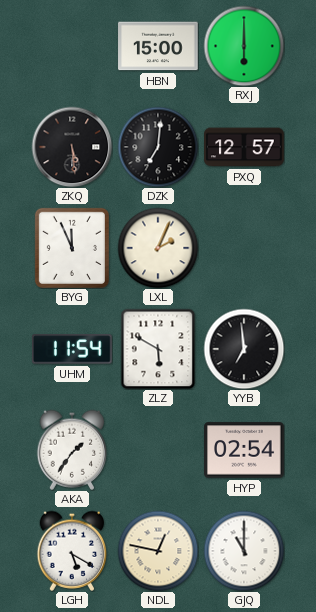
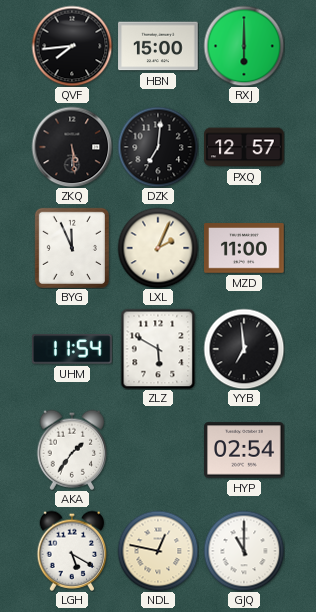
QVF: none -> 7:44
MZD: none -> 11:00
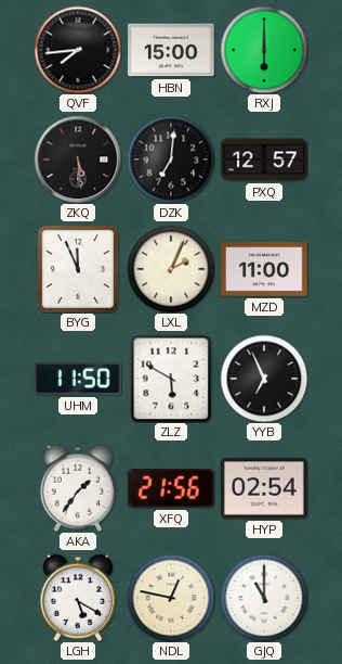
UHM: 11:54 -> 11:50
YYB: 6:59 -> 6:56
XFQ: none -> 21:56
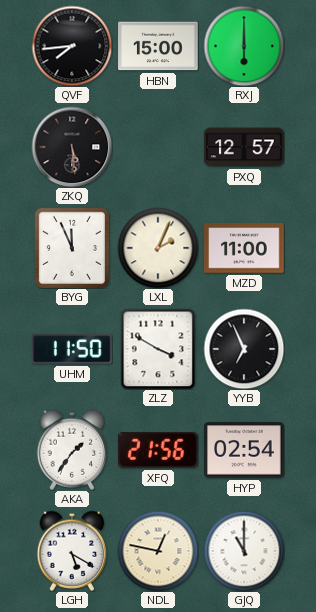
DZK: 7:01 -> none
ZLZ: 5:50 -> 3:50
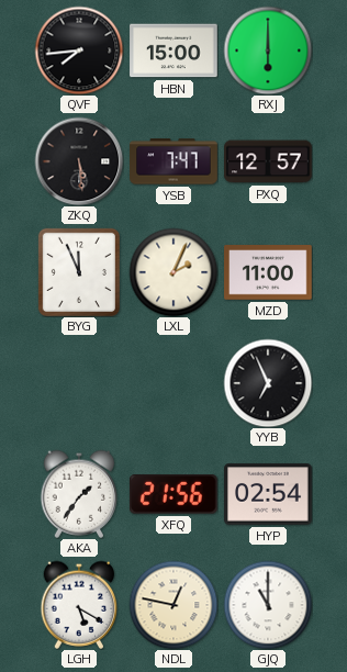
YSB: none -> 7:47
UHM: 11:50 -> none
ZLZ: 3:50 -> none
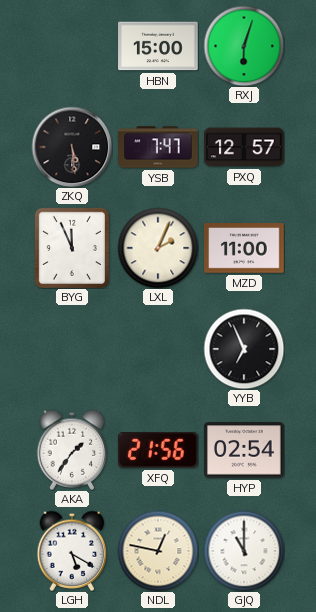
QVF: 7:44 -> none
RXJ: 6:00 -> 6:03
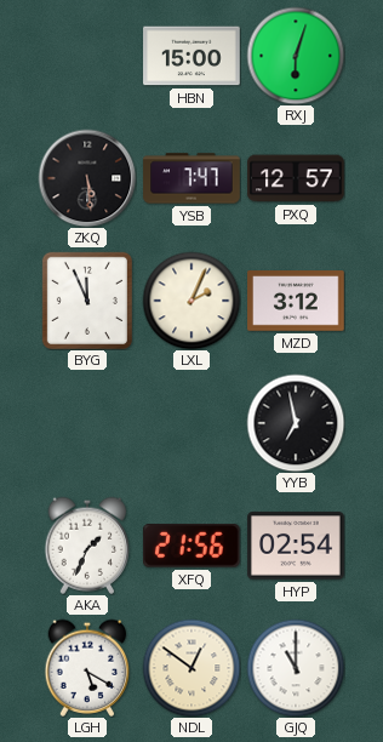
MZD: 11:00 -> 3:12
YYB: 6:56 -> 6:58
AKA: 1:36 -> 1:34
NDL: 12:47 -> 12:51
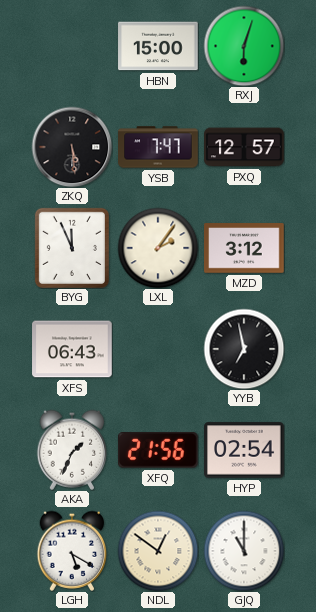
LXL: 2:04 -> 2:06
XFS: none -> 06:43
